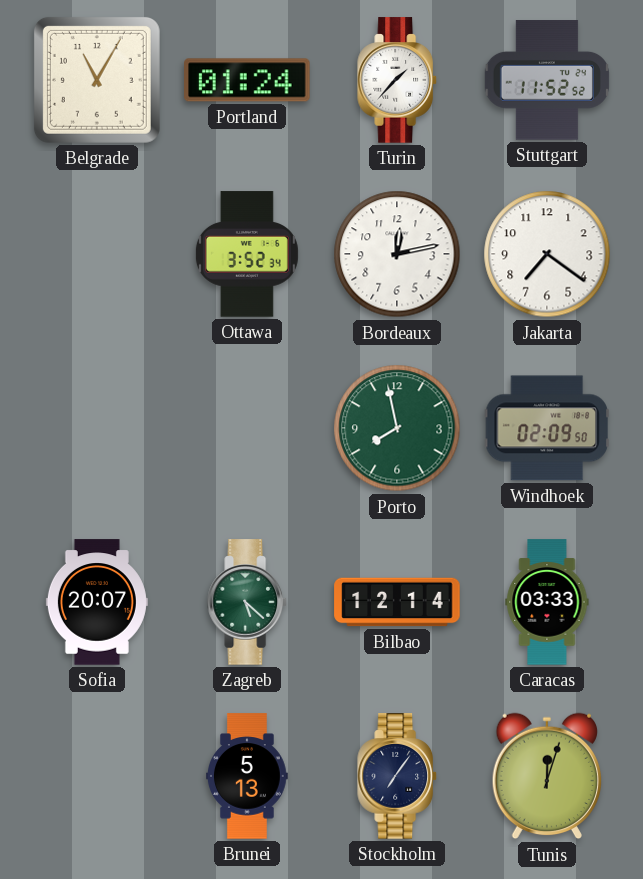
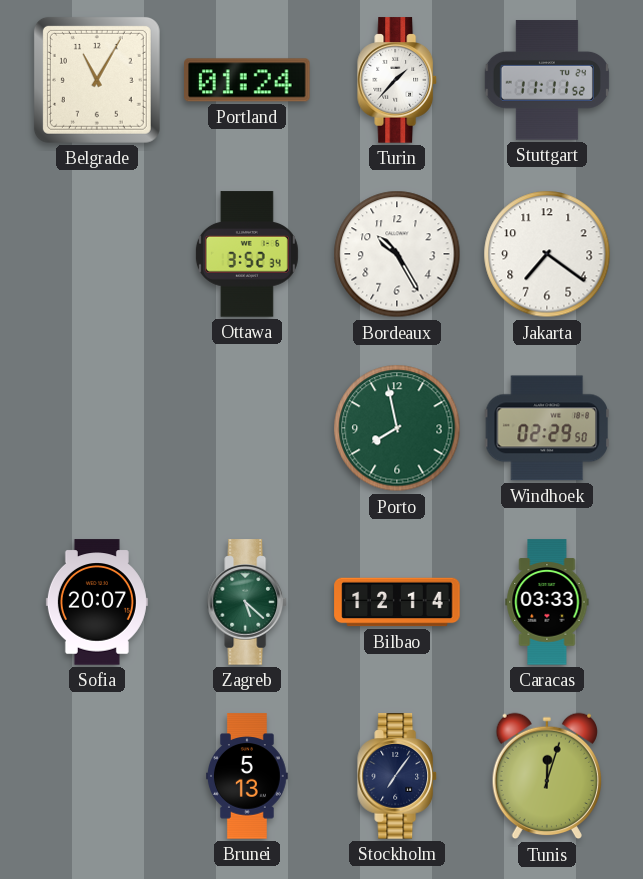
Stuttgart: 11:52 -> 11:11
Bordeaux: 12:13 -> 10:25
Windhoek: 02:09 -> 02:29
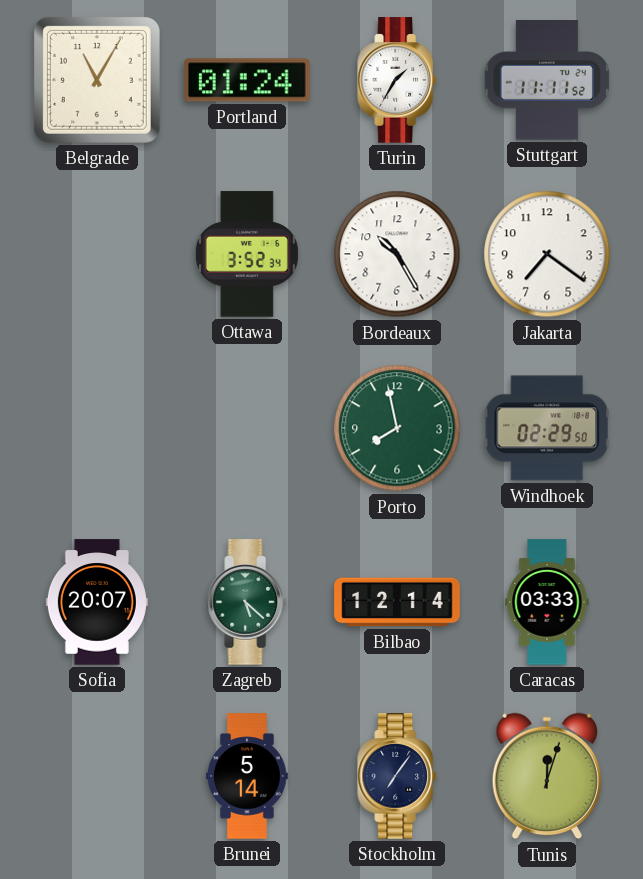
Turin: 1:37 -> 1:35
Brunei: 5:13 -> 5:14
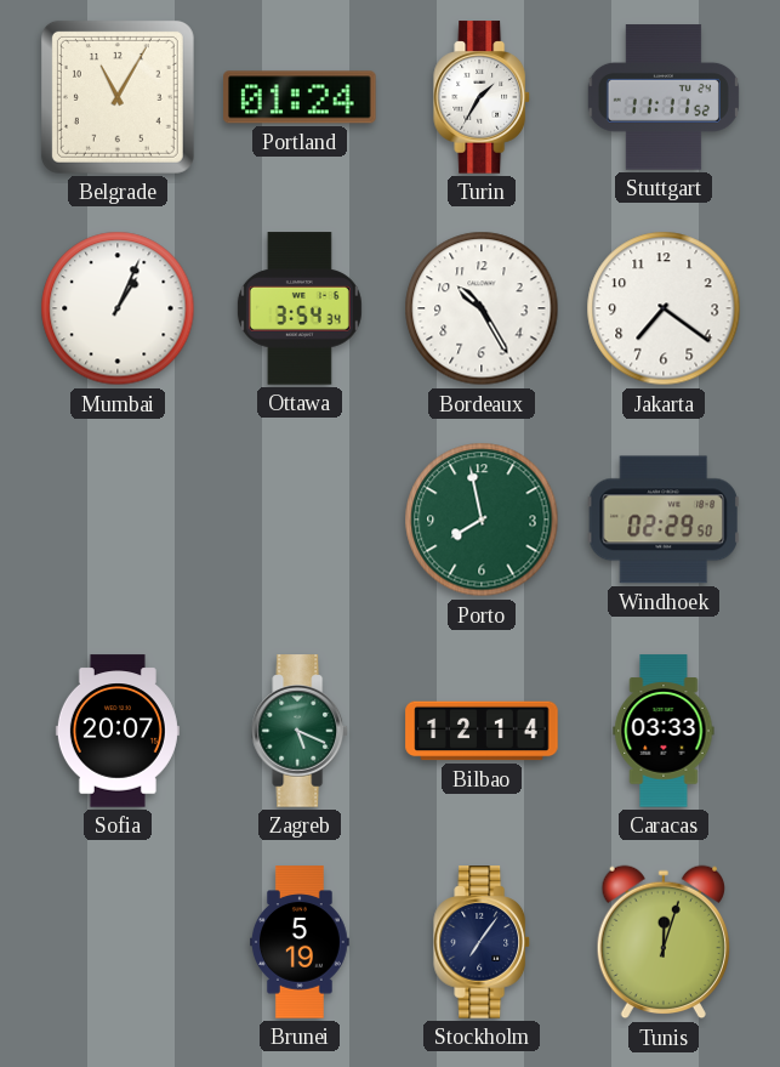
Mumbai: none -> 1:04
Ottawa: 3:52 -> 3:54
Zagreb: 5:22 -> 5:19
Brunei: 5:14 -> 5:19
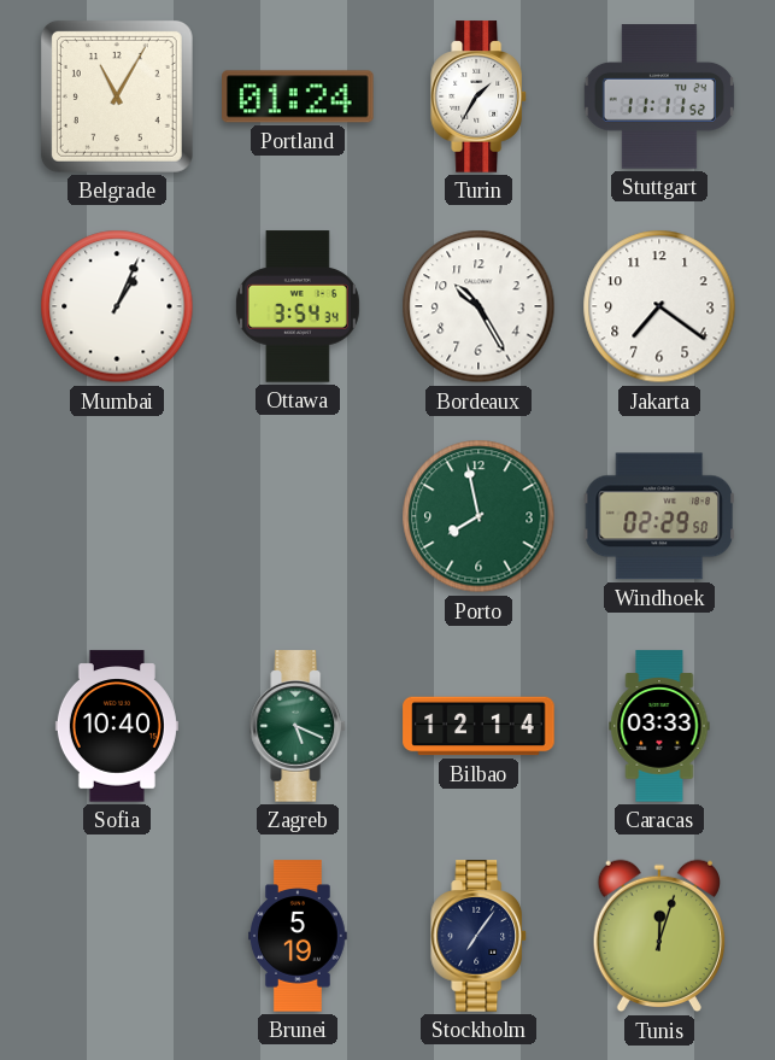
Sofia: 20:07 -> 10:40
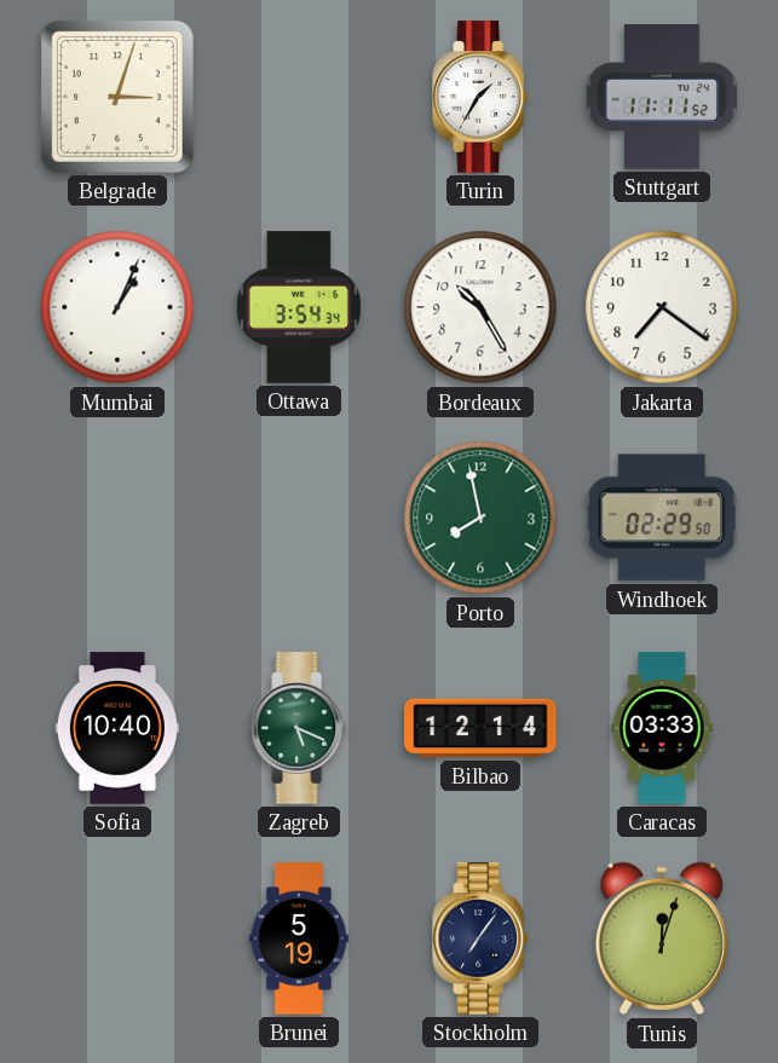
Belgrade: 11:05 -> 3:03
Portland: 01:24 -> none
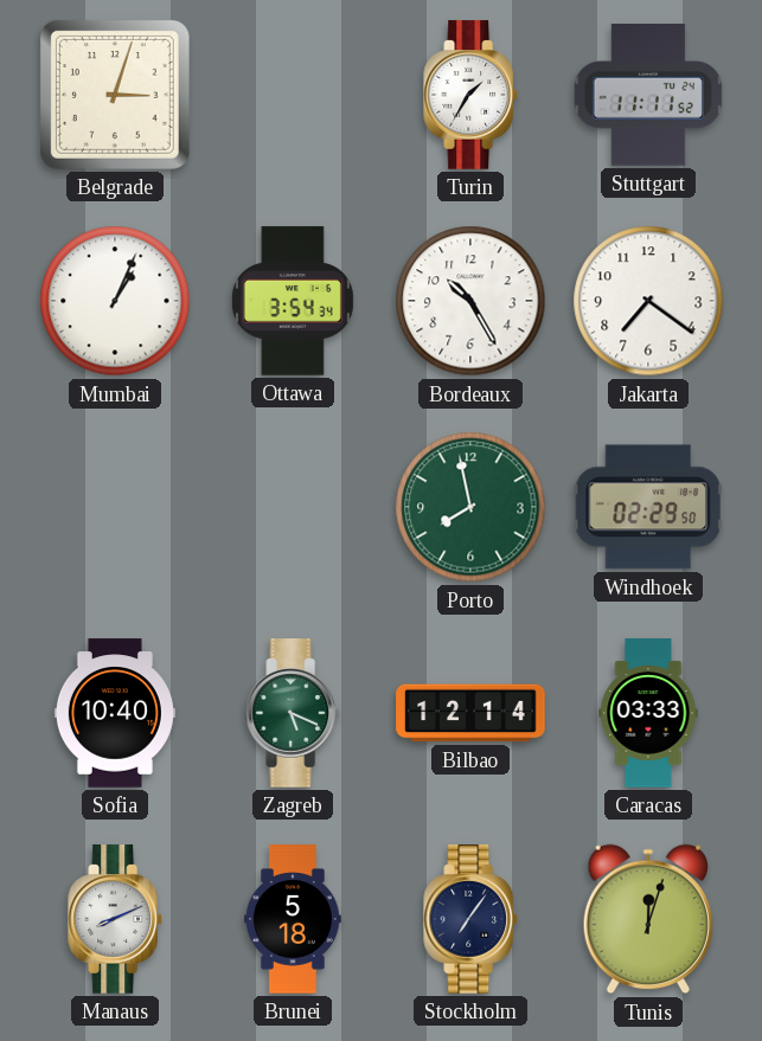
Manaus: none -> 8:11
Brunei: 5:19 -> 5:18
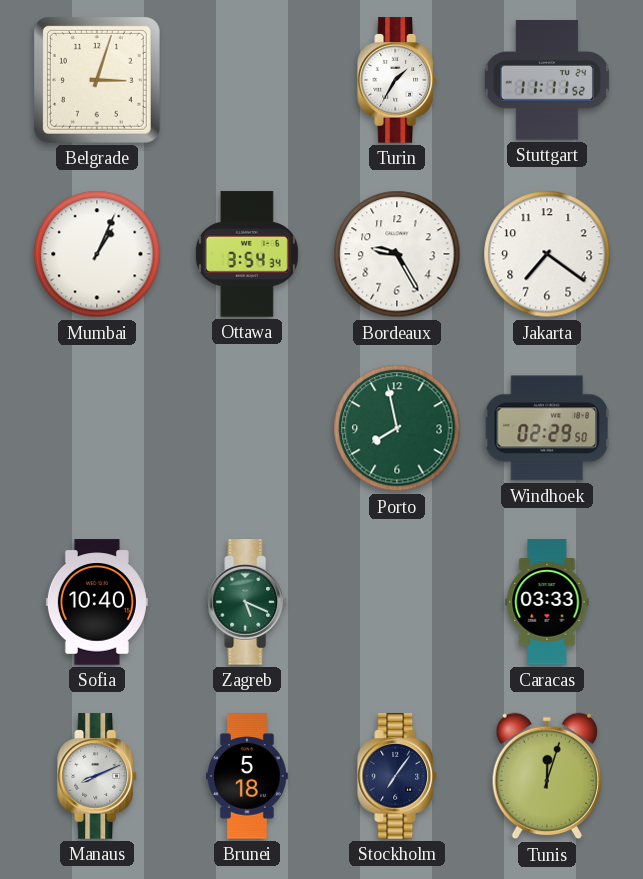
Bordeaux: 10:25 -> 9:25
Bilbao: 12:14 -> none
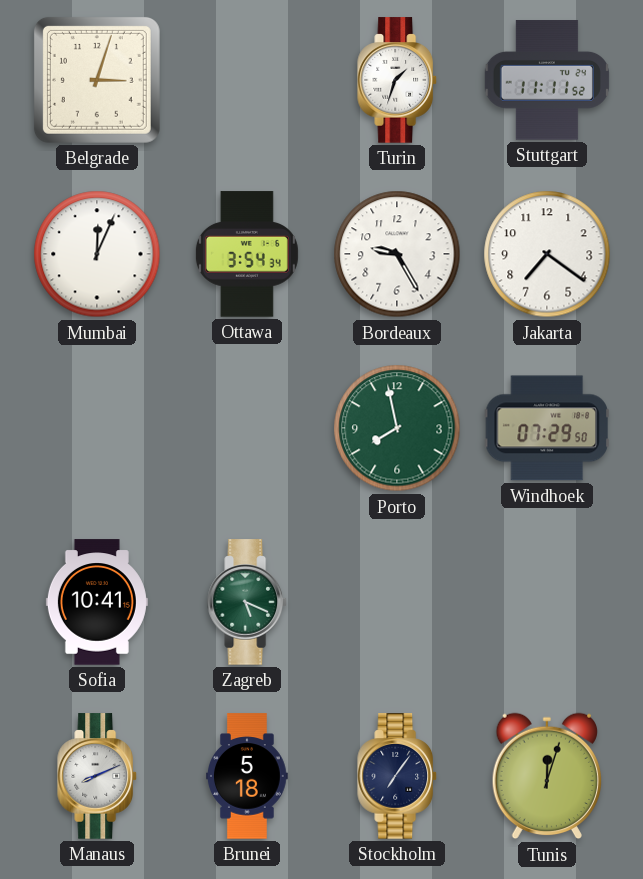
Turin: 1:35 -> 1:33
Mumbai: 1:04 -> 12:04
Windhoek: 02:29 -> 07:29
Sofia: 10:40 -> 10:41
Caracas: 03:33 -> none
